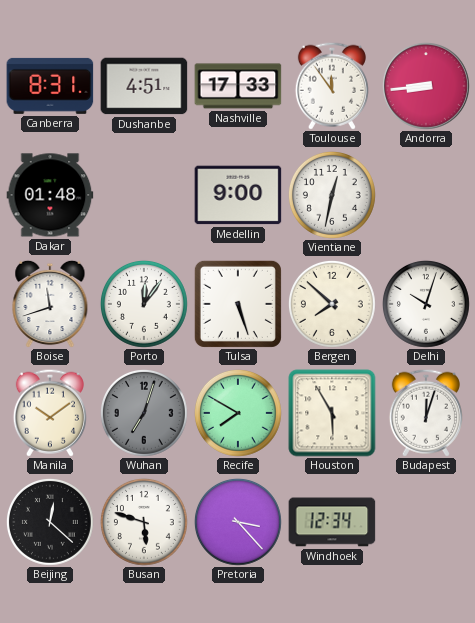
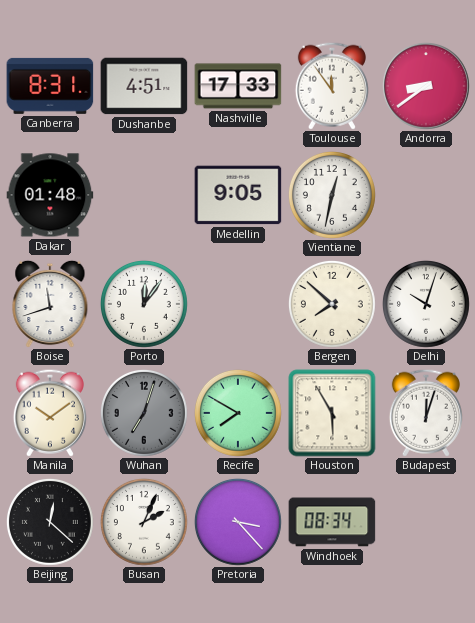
Andorra: 8:44 -> 8:39
Medellin: 9:00 -> 9:05
Tulsa: 5:27 -> none
Busan: 5:48 -> 2:04
Windhoek: 12:34 -> 08:34
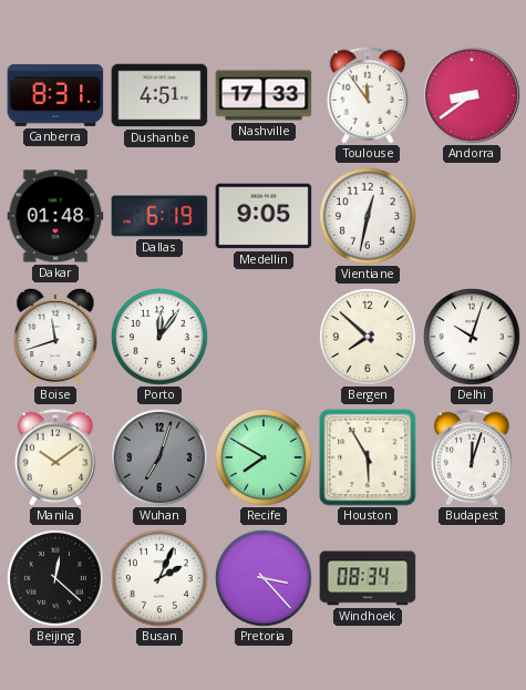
Dallas: none -> 6:19
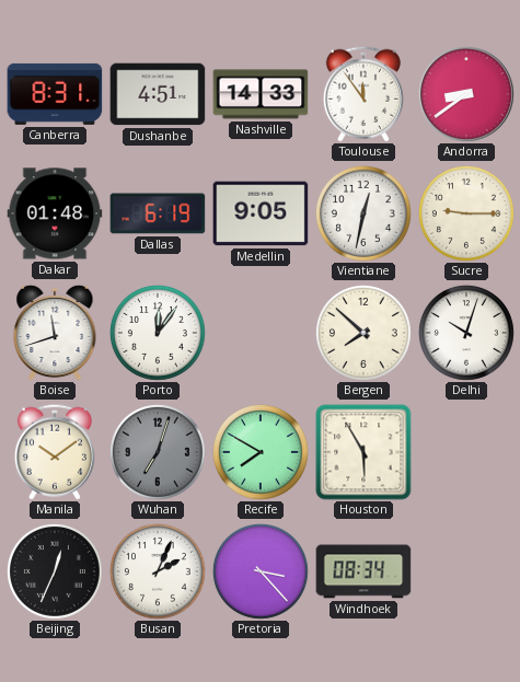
Nashville: 17:33 -> 14:33
Sucre: none -> 9:15
Budapest: 12:03 -> none
Beijing: 12:22 -> 12:34
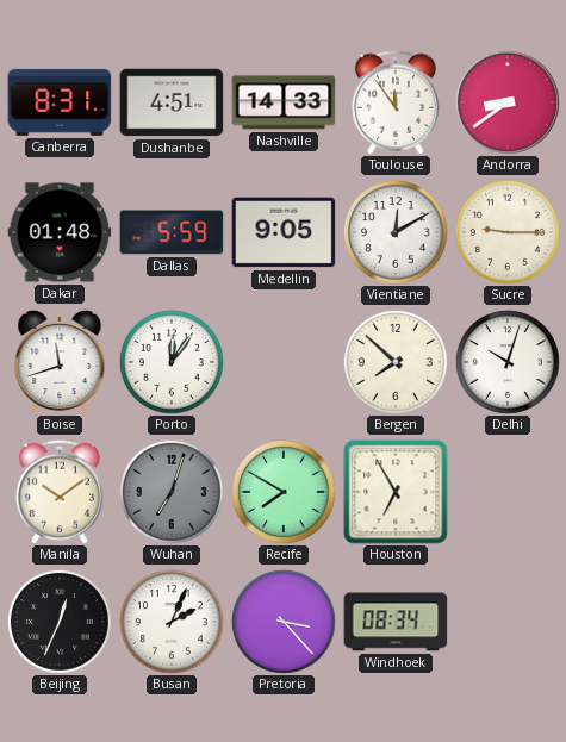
Dallas: 6:19 -> 5:59
Vientiane: 12:32 -> 12:10
Houston: 5:55 -> 6:55
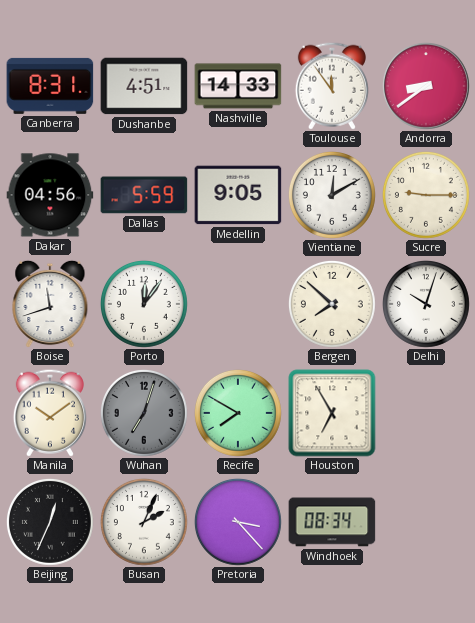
Dakar: 01:48 -> 04:56
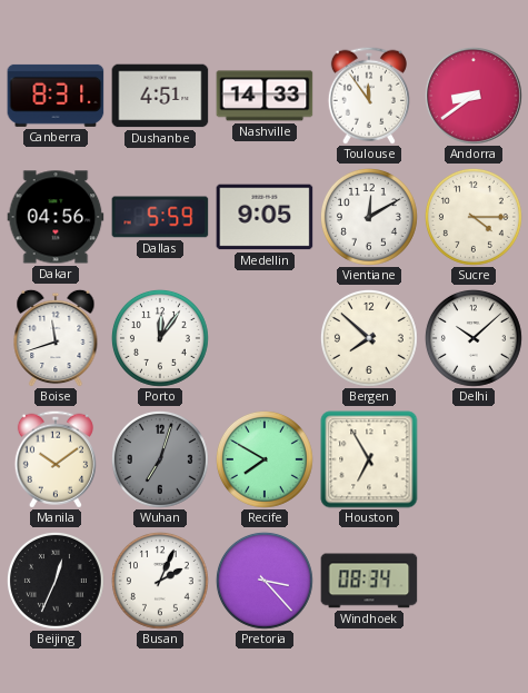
Sucre: 9:15 -> 4:15
Delhi: 10:03 -> 10:08
